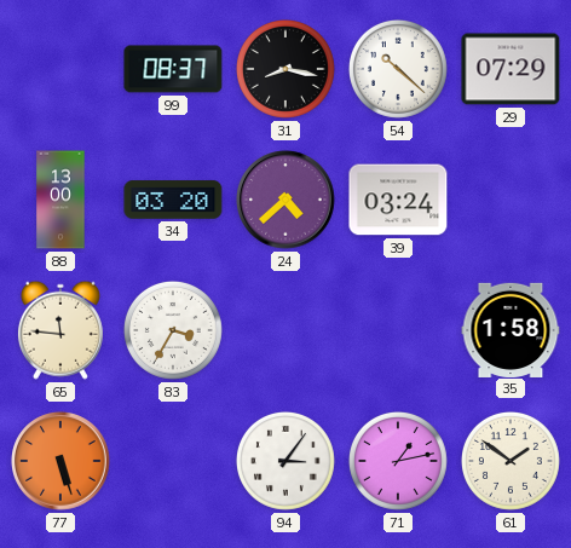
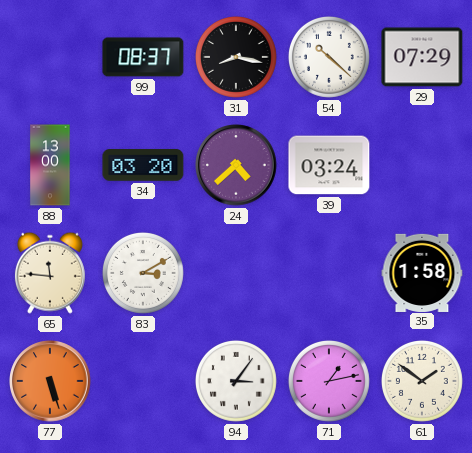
83: 3:35 -> 3:10
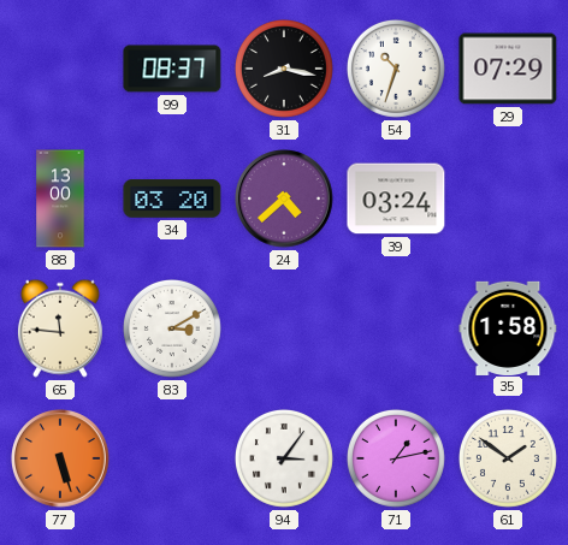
54: 10:22 -> 10:33
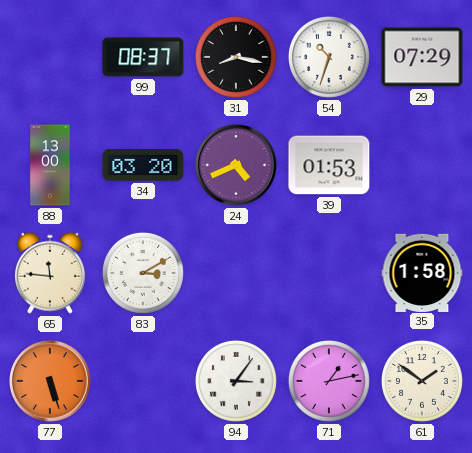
24: 4:38 -> 4:41
39: 03:24 -> 01:53
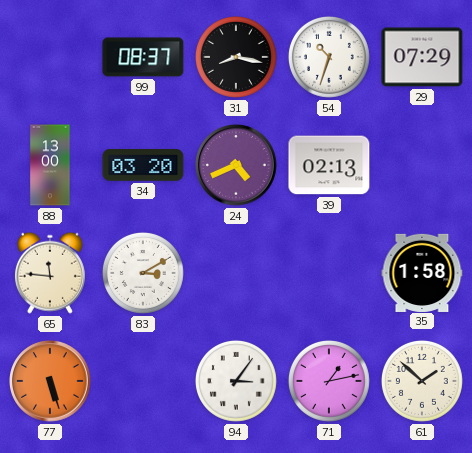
39: 01:53 -> 02:13
61: 1:51 -> 1:52
